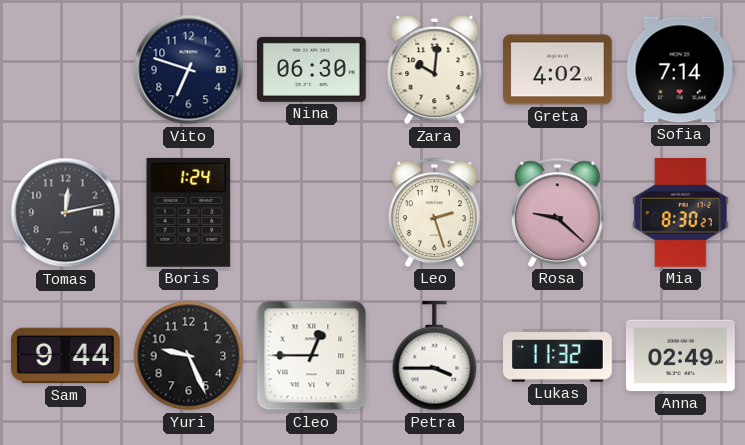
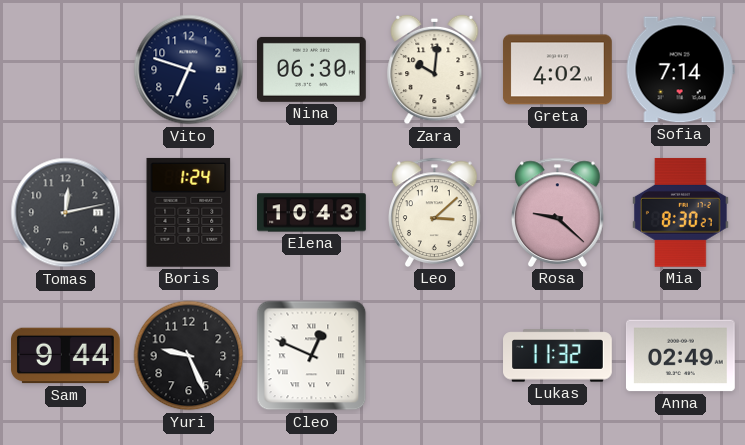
Elena: none -> 10:43
Leo: 2:27 -> 3:08
Cleo: 12:45 -> 12:49
Petra: 3:45 -> none
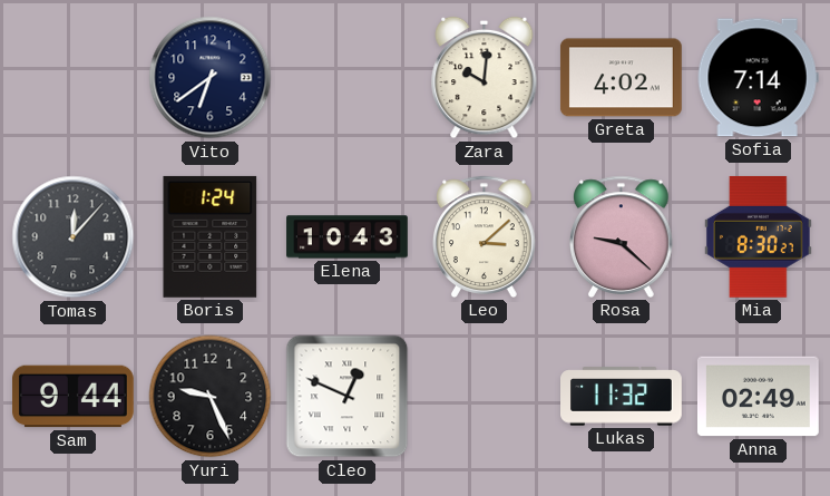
Vito: 6:48 -> 6:39
Nina: 06:30 -> none
Tomas: 12:13 -> 12:07
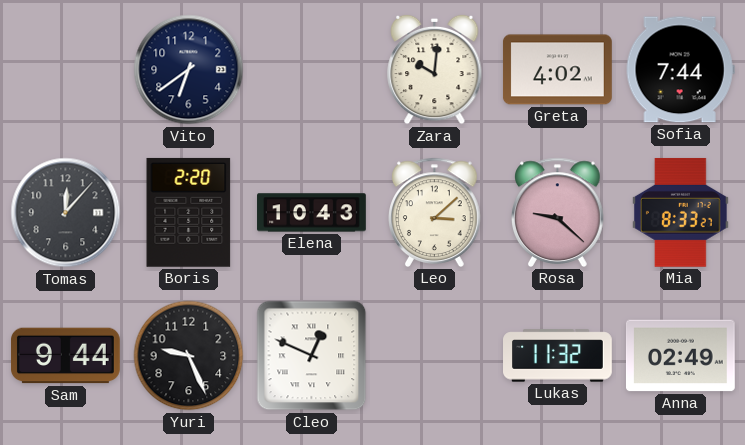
Sofia: 7:14 -> 7:44
Boris: 1:24 -> 2:20
Mia: 8:30 -> 8:33
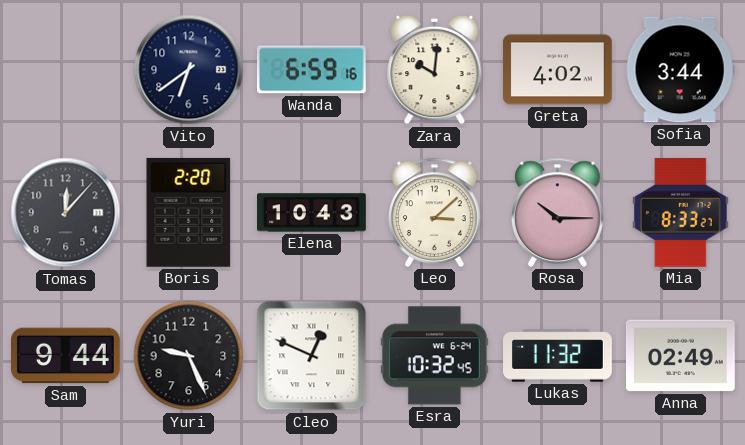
Wanda: none -> 6:59
Sofia: 7:44 -> 3:44
Rosa: 9:22 -> 10:15
Esra: none -> 10:32
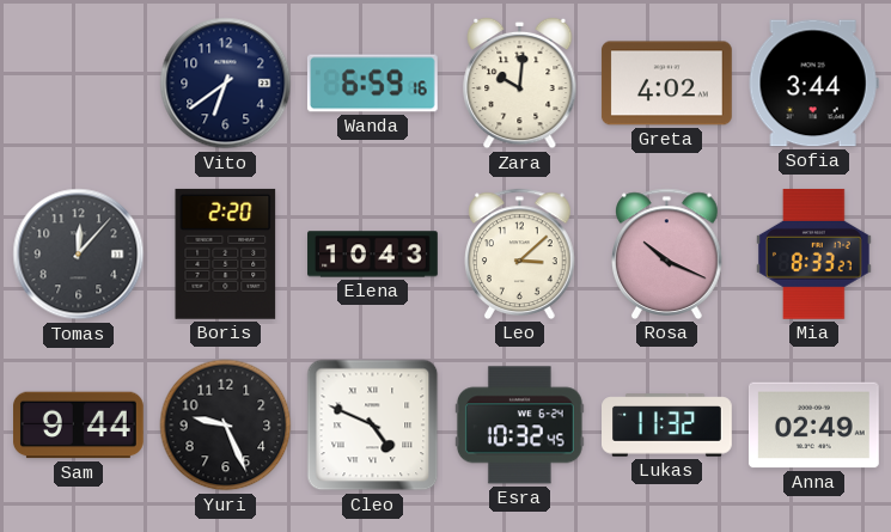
Rosa: 10:15 -> 10:19
Cleo: 12:49 -> 4:49
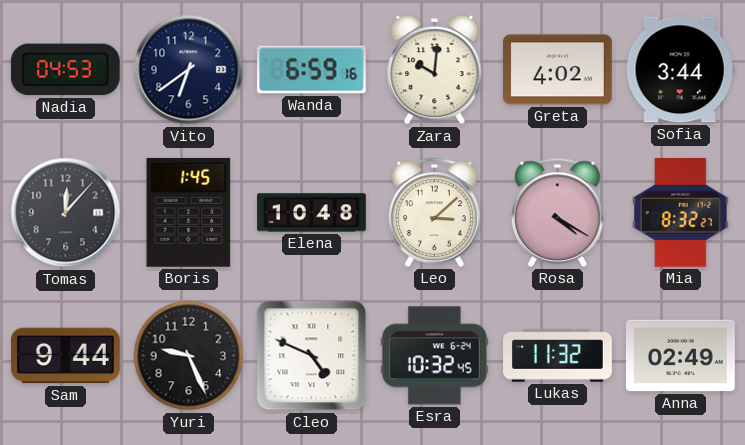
Nadia: none -> 04:53
Boris: 2:20 -> 1:45
Elena: 10:43 -> 10:48
Rosa: 10:19 -> 4:20
Mia: 8:33 -> 8:32
